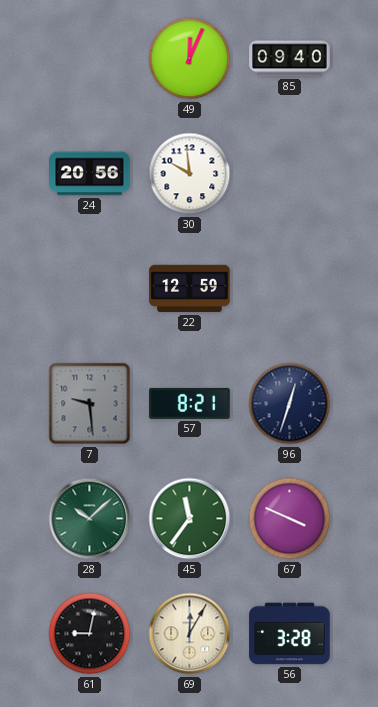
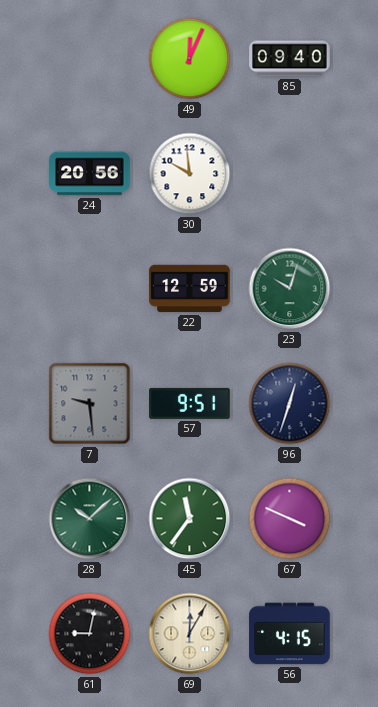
23: none -> 10:03
57: 8:21 -> 9:51
56: 3:28 -> 4:15
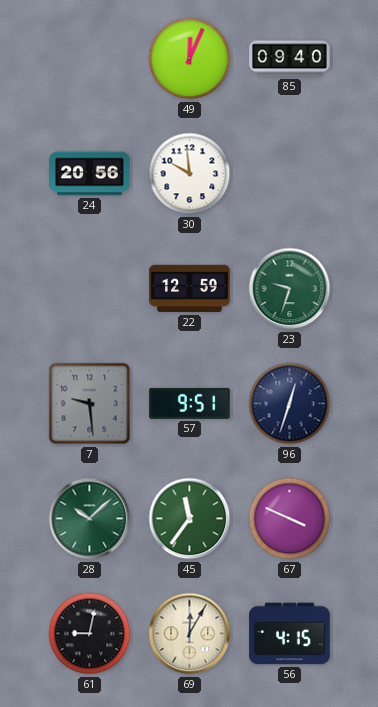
23: 10:03 -> 9:33
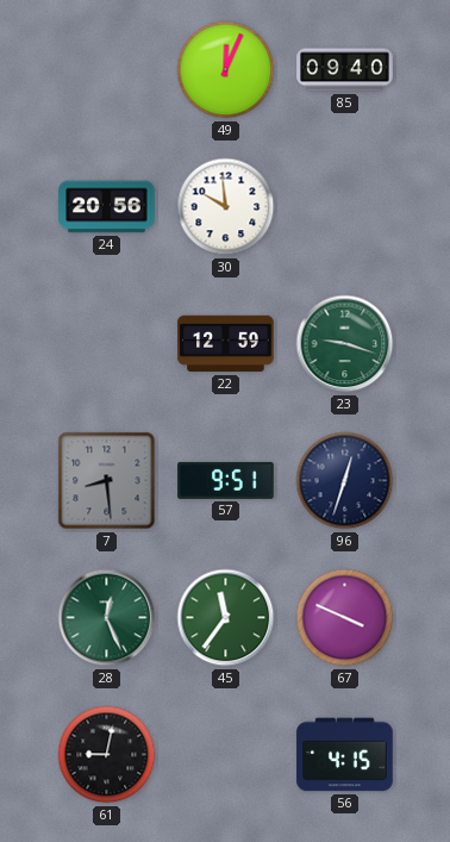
23: 9:33 -> 9:18
7: 9:29 -> 8:29
28: 10:08 -> 12:26
69: 12:05 -> none
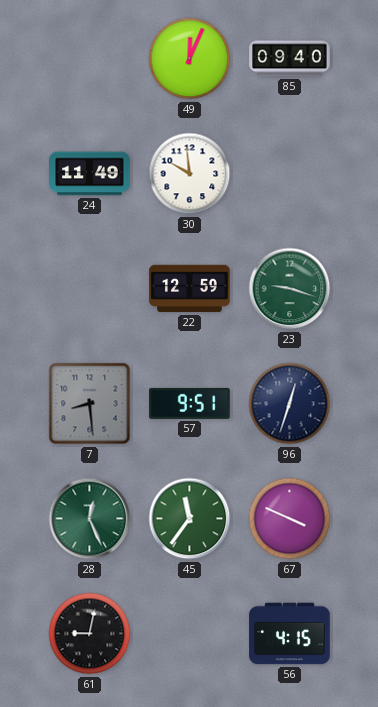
24: 20:56 -> 11:49
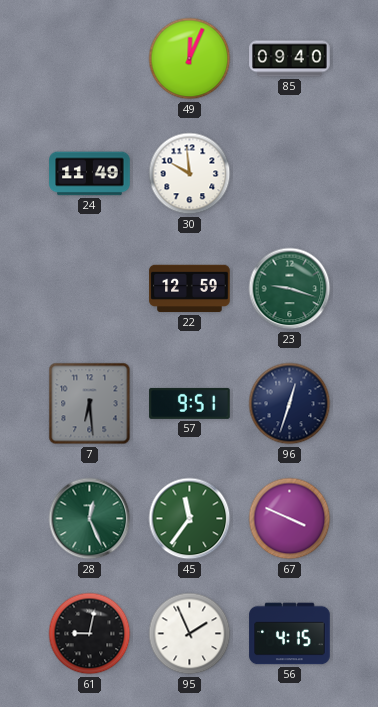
7: 8:29 -> 6:29
95: none -> 1:56
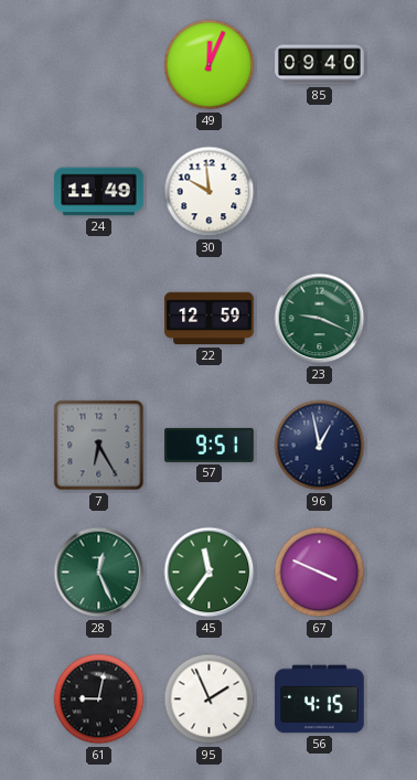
23: 9:18 -> 9:19
7: 6:29 -> 6:25
96: 12:33 -> 12:58
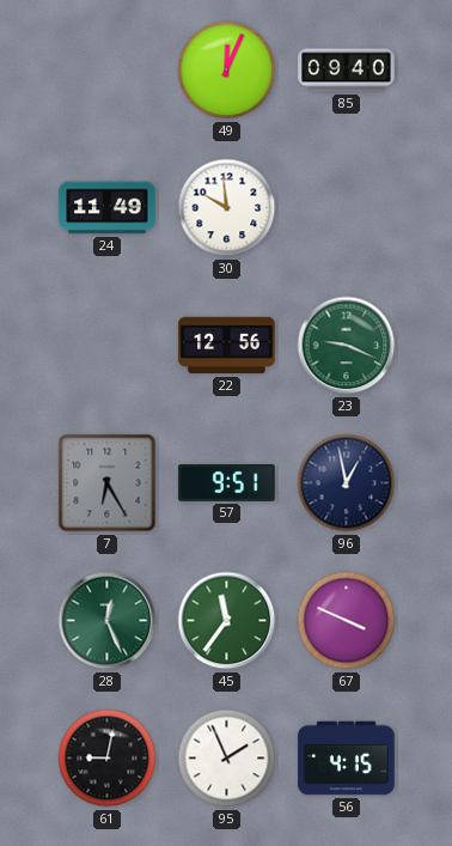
22: 12:59 -> 12:56
